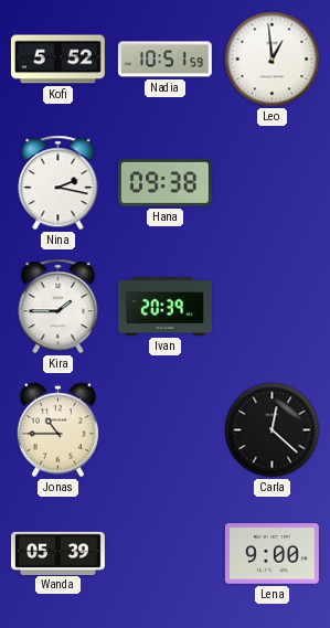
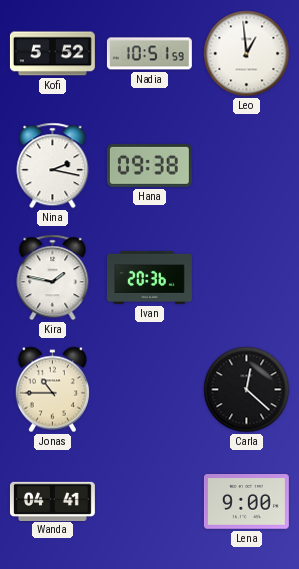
Kira: 1:45 -> 1:47
Ivan: 20:39 -> 20:36
Wanda: 05:39 -> 04:41
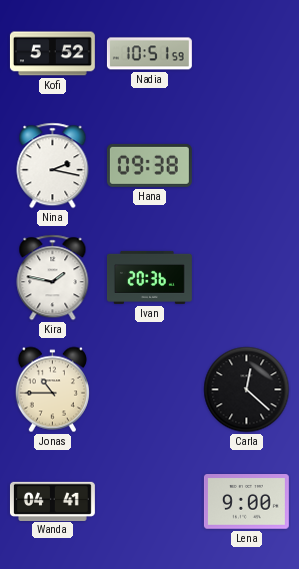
Leo: 12:59 -> none
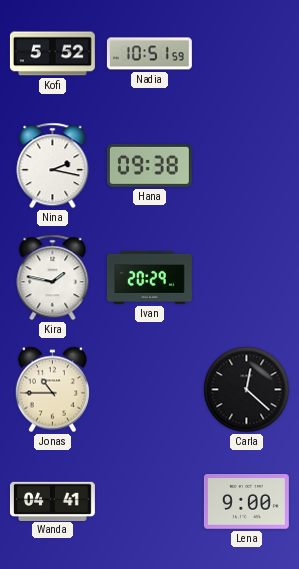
Ivan: 20:36 -> 20:29
